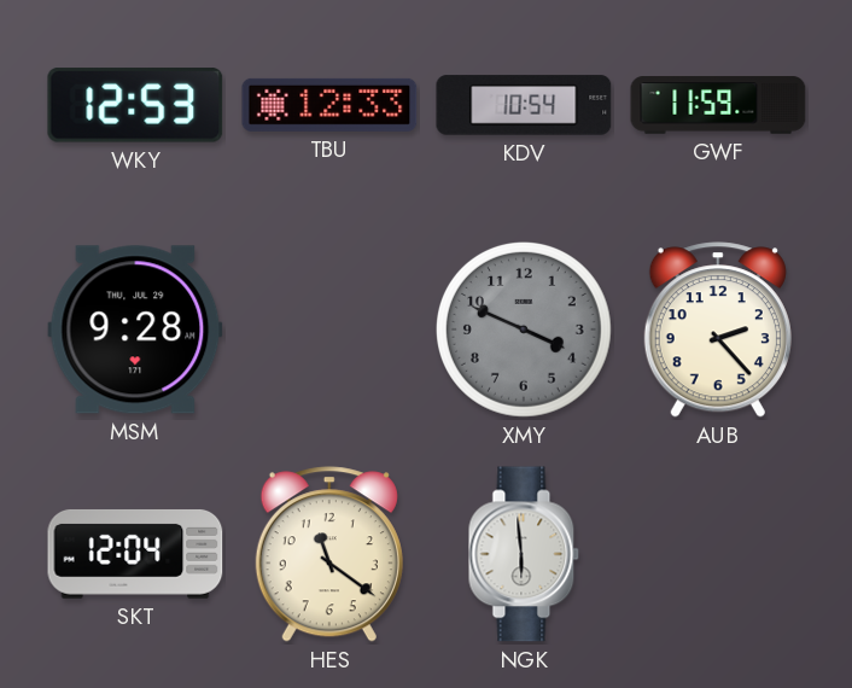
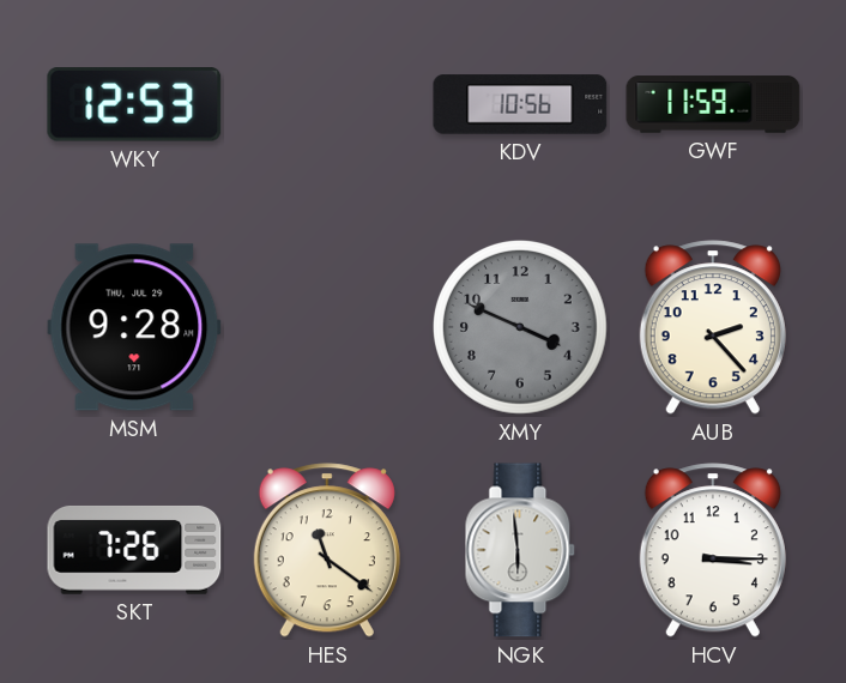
TBU: 12:33 -> none
KDV: 10:54 -> 10:56
SKT: 12:04 -> 7:26
HCV: none -> 3:15
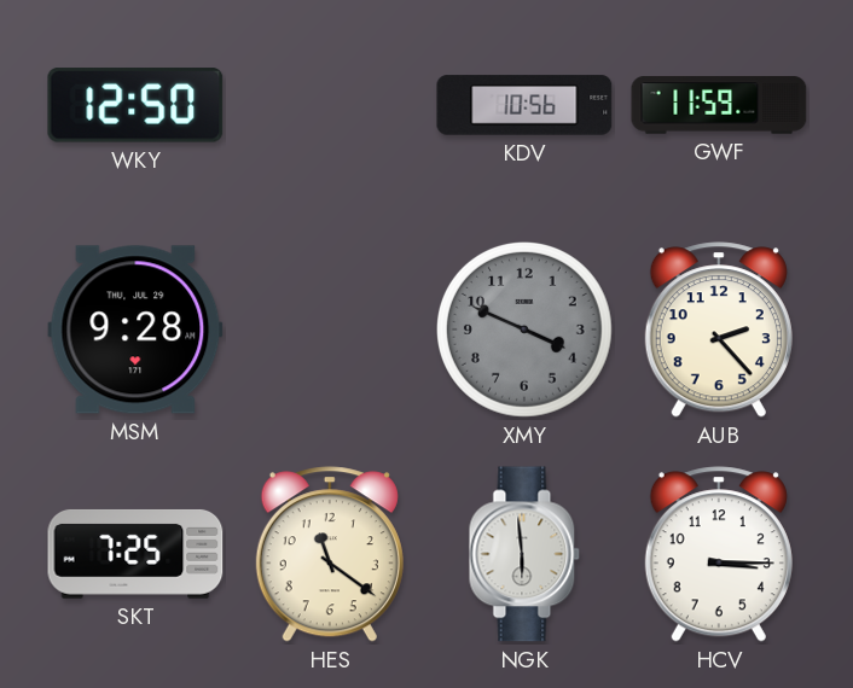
WKY: 12:53 -> 12:50
SKT: 7:26 -> 7:25
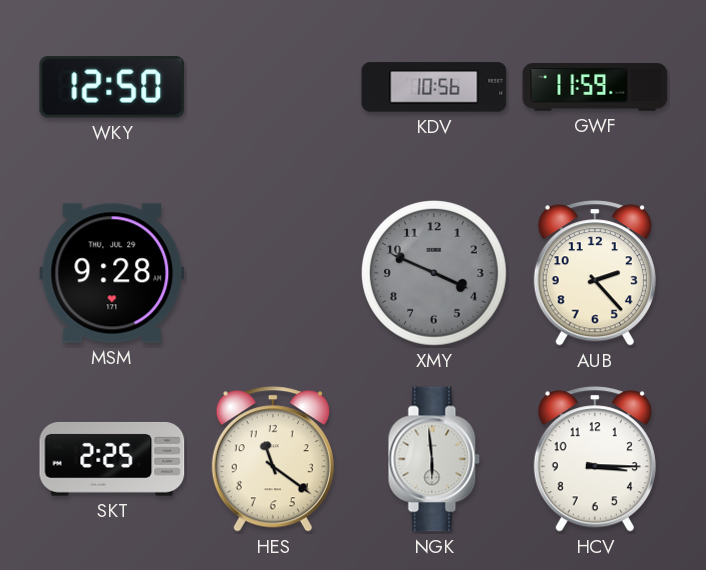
SKT: 7:25 -> 2:25
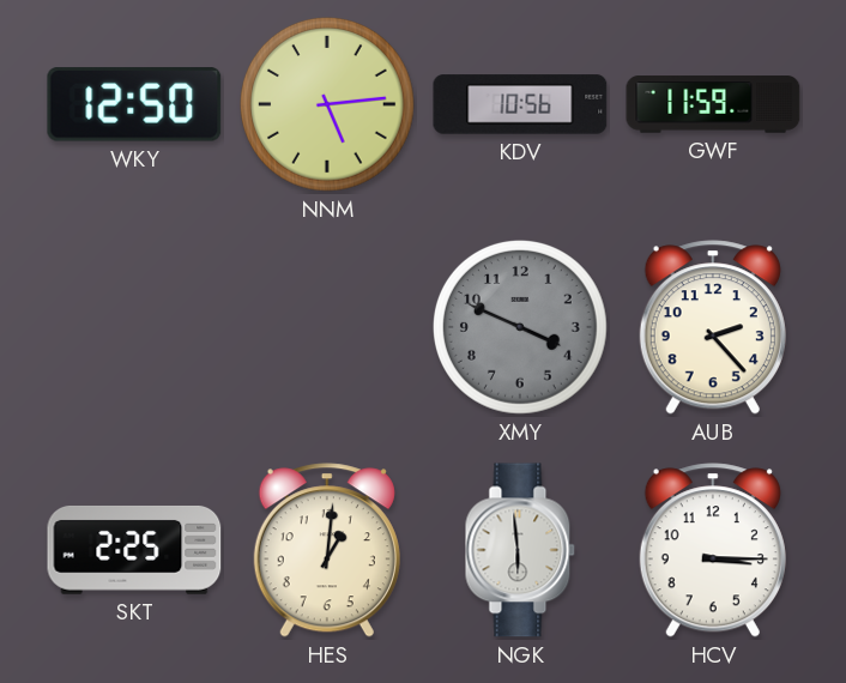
NNM: none -> 5:14
MSM: 9:28 -> none
HES: 11:21 -> 1:01
